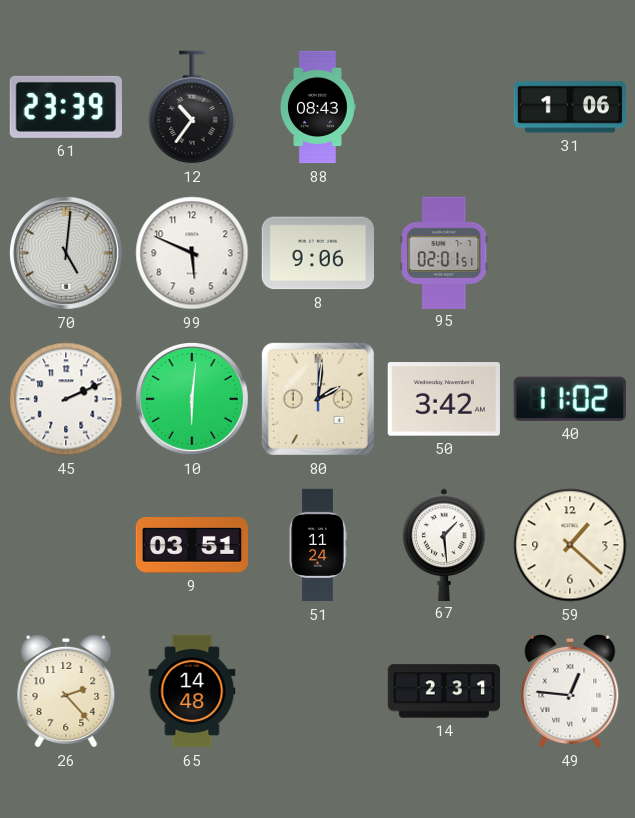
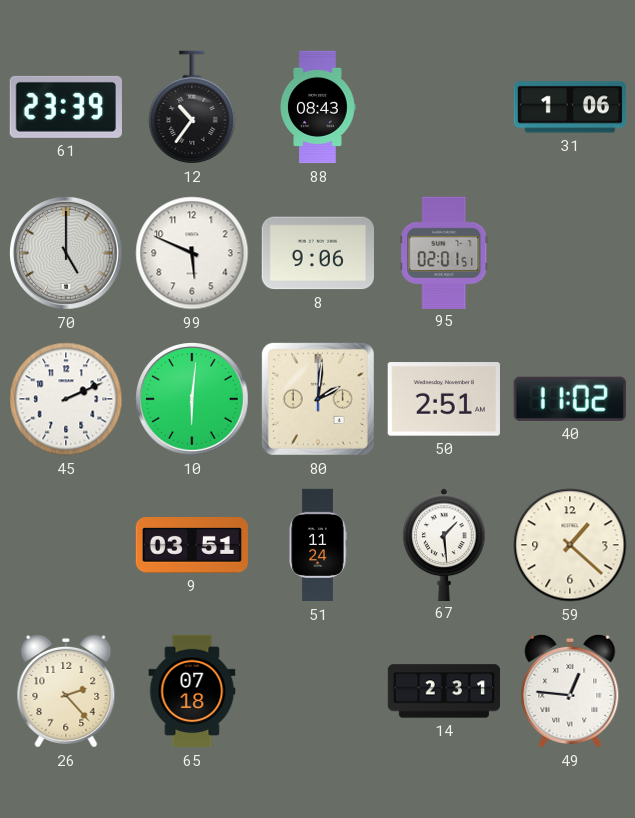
70: 5:01 -> 5:00
50: 3:42 -> 2:51
65: 14:48 -> 07:18
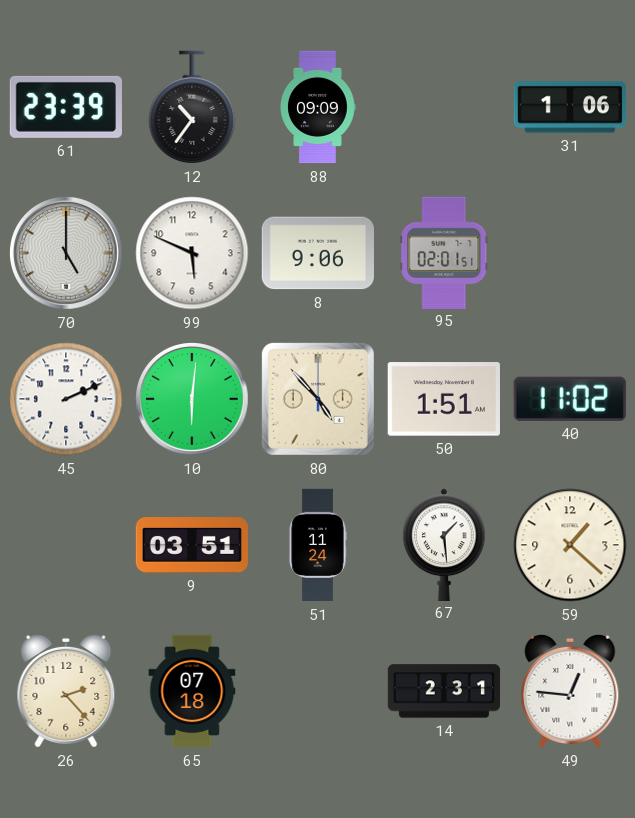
88: 08:43 -> 09:09
80: 2:01 -> 4:53
50: 2:51 -> 1:51
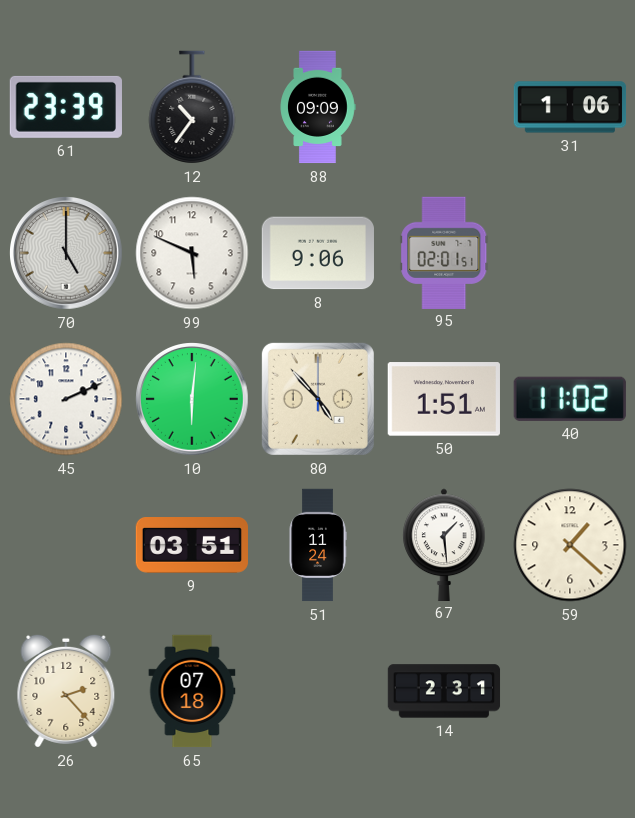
49: 12:46 -> none
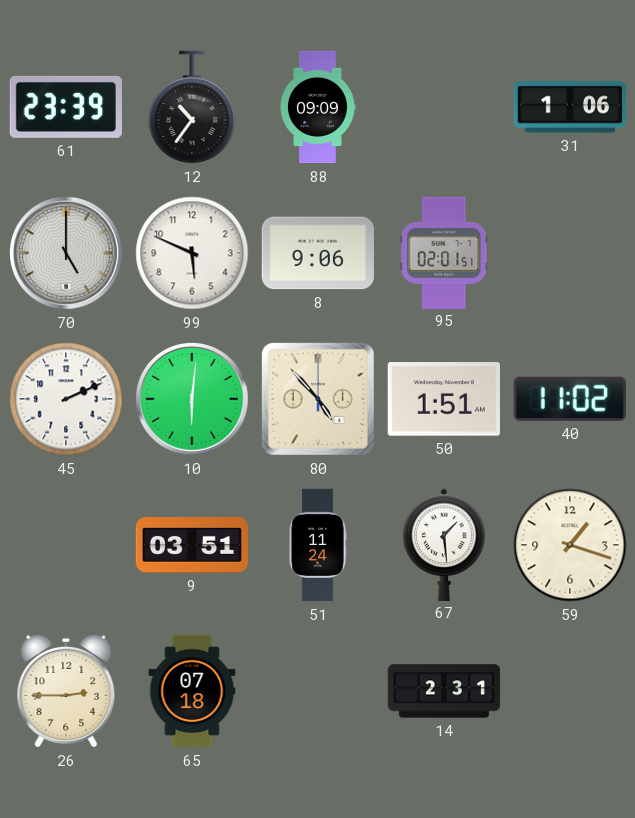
59: 1:22 -> 1:18
26: 2:23 -> 2:45
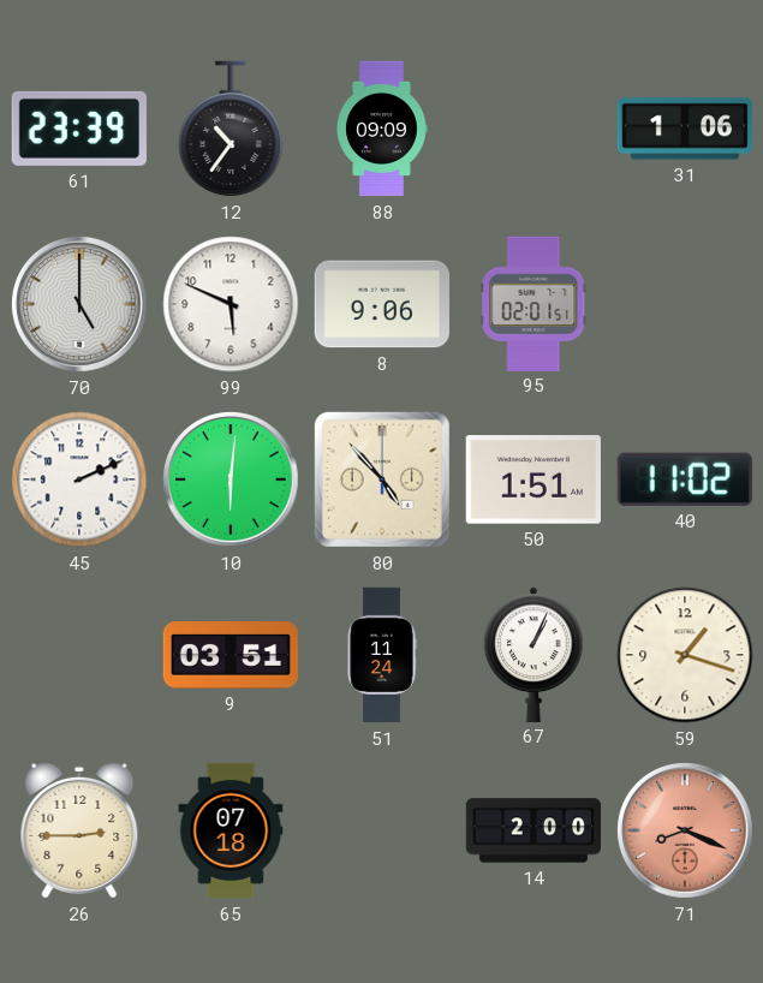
67: 1:29 -> 1:04
14: 2:31 -> 2:00
71: none -> 8:19
